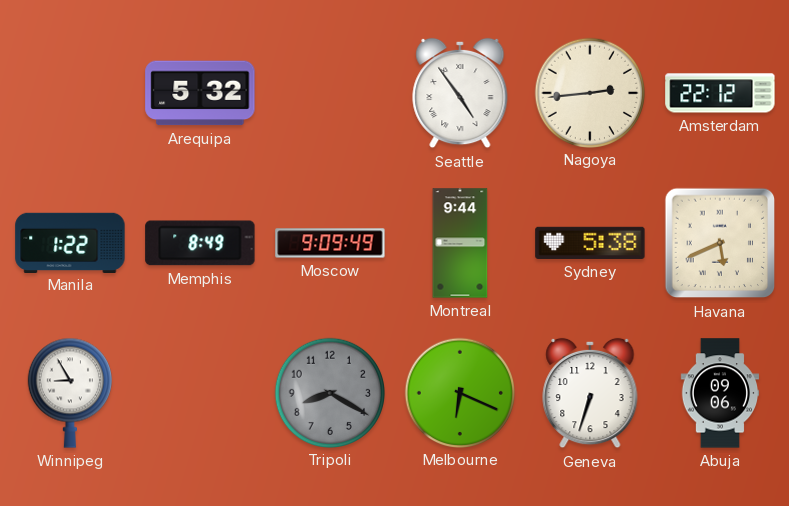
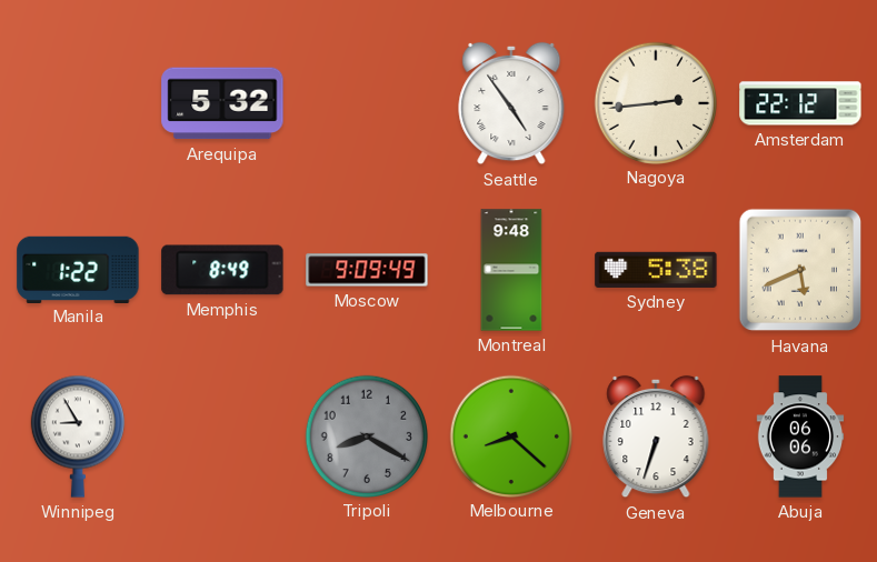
Montreal: 9:44 -> 9:48
Melbourne: 6:19 -> 8:22
Abuja: 09:06 -> 06:06
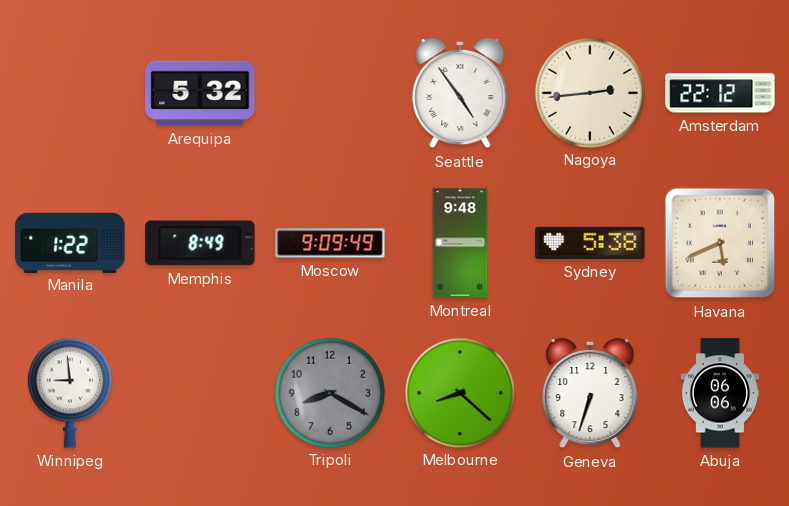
Winnipeg: 8:55 -> 8:59
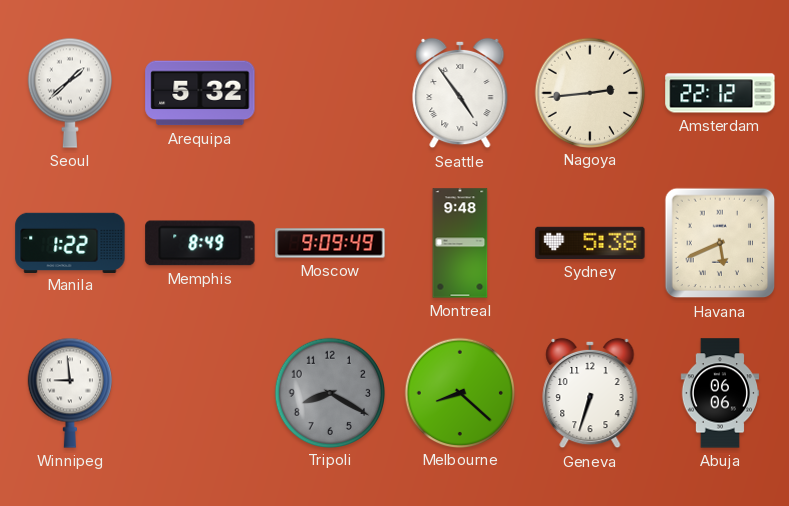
Seoul: none -> 1:38
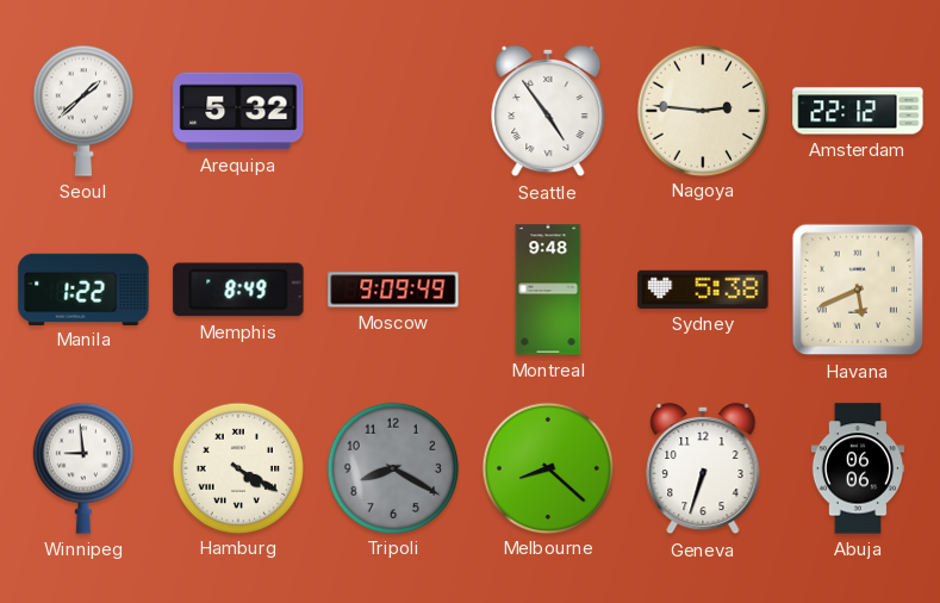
Nagoya: 2:44 -> 2:46
Hamburg: none -> 4:20
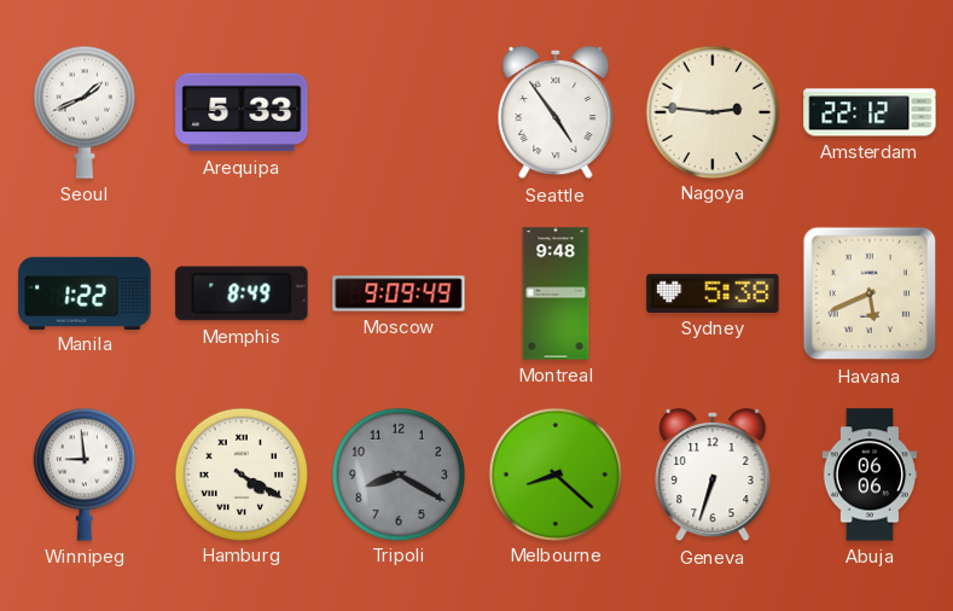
Seoul: 1:38 -> 1:41
Arequipa: 5:32 -> 5:33
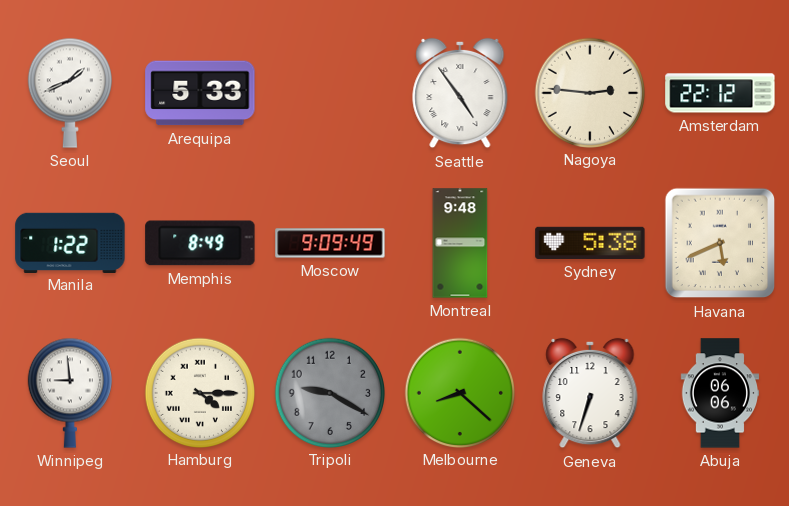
Hamburg: 4:20 -> 4:15
Tripoli: 8:20 -> 9:20
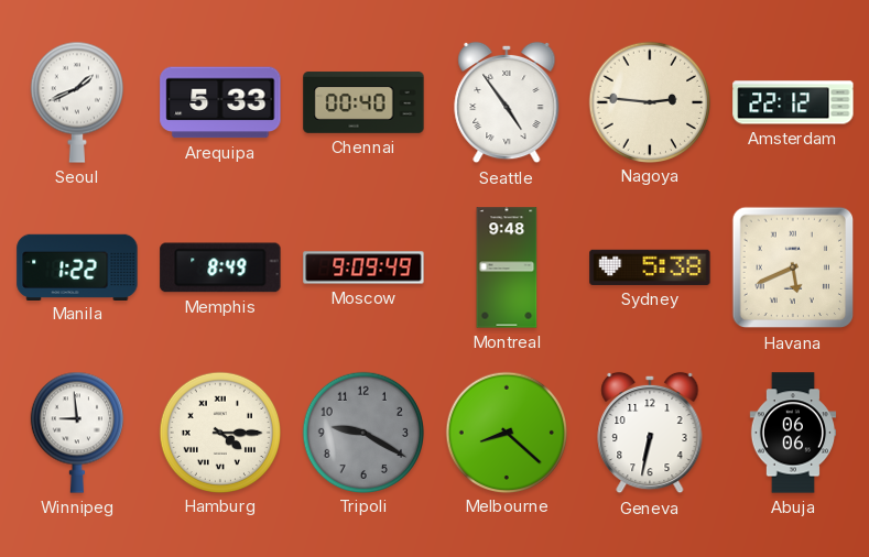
Chennai: none -> 00:40
Geneva: 6:33 -> 6:32
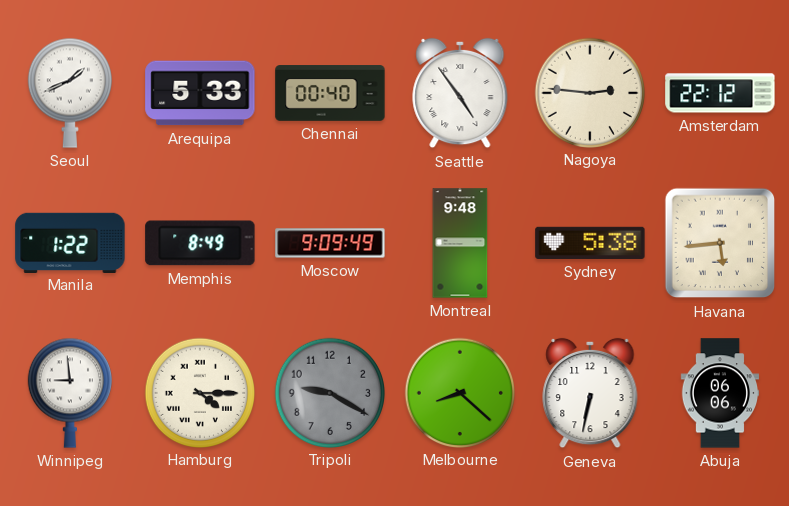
Havana: 5:41 -> 5:44
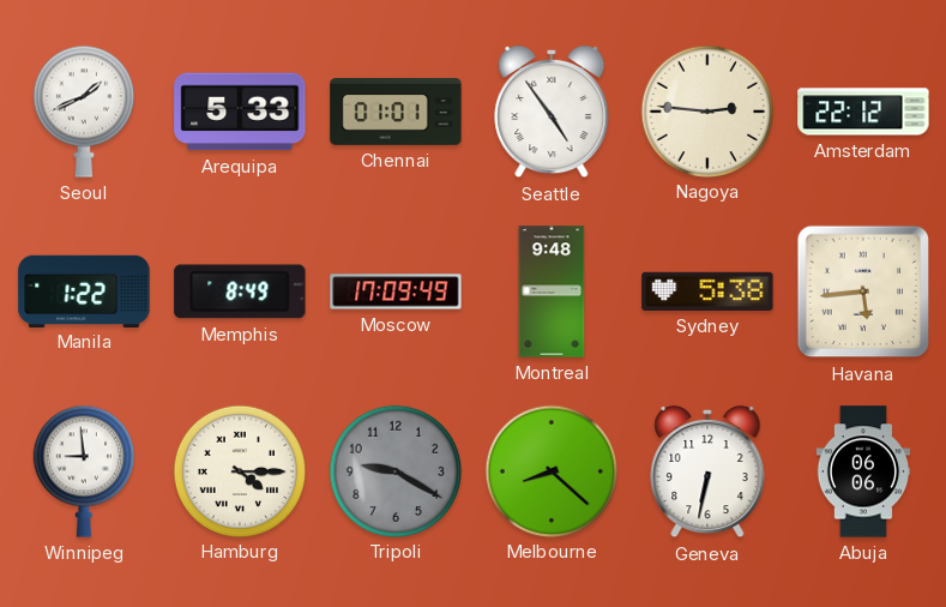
Chennai: 00:40 -> 01:01
Moscow: 9:09 -> 17:09
